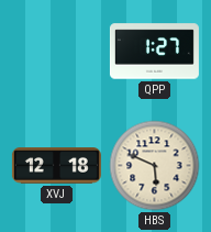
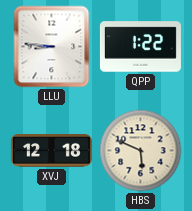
LLU: none -> 8:46
QPP: 1:27 -> 1:22
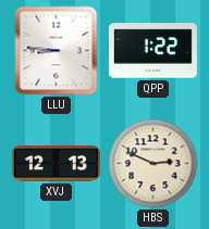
XVJ: 12:18 -> 12:13
HBS: 5:49 -> 2:49
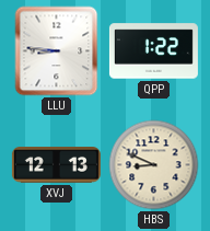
HBS: 2:49 -> 8:49
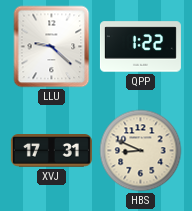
LLU: 8:46 -> 9:22
XVJ: 12:13 -> 17:31
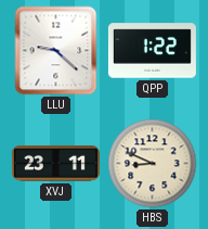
XVJ: 17:31 -> 23:11
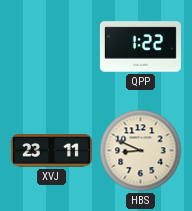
LLU: 9:22 -> none
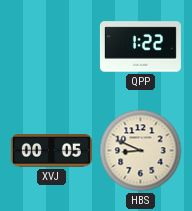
XVJ: 23:11 -> 00:05
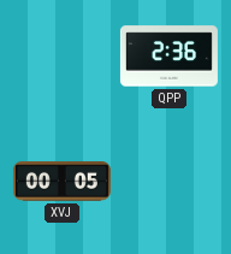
QPP: 1:22 -> 2:36
HBS: 8:49 -> none
